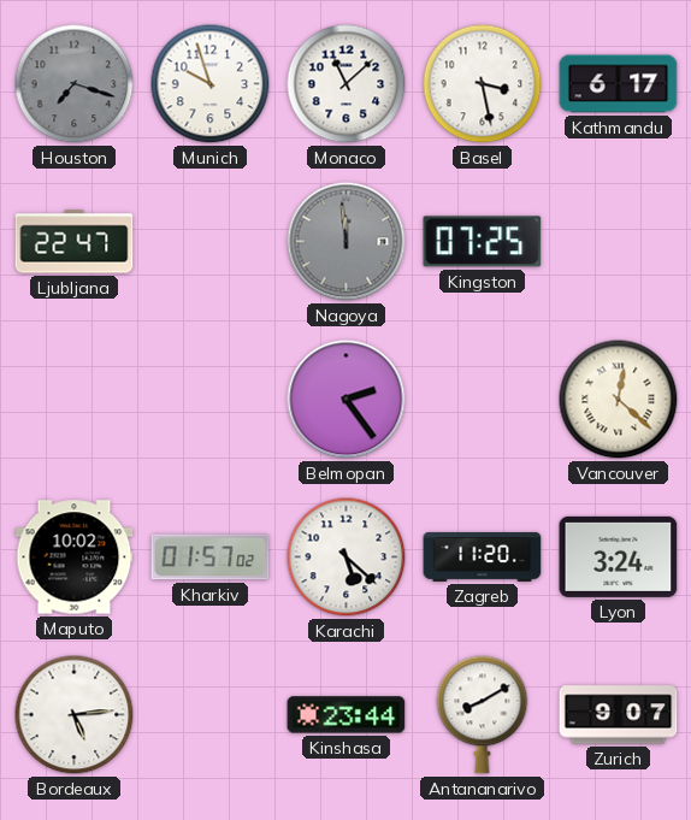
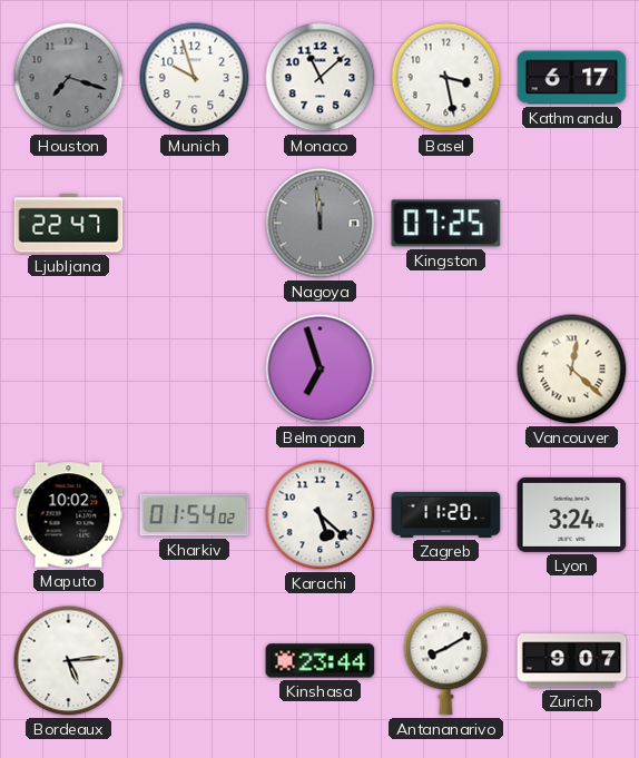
Belmopan: 2:24 -> 6:57
Kharkiv: 01:57 -> 01:54
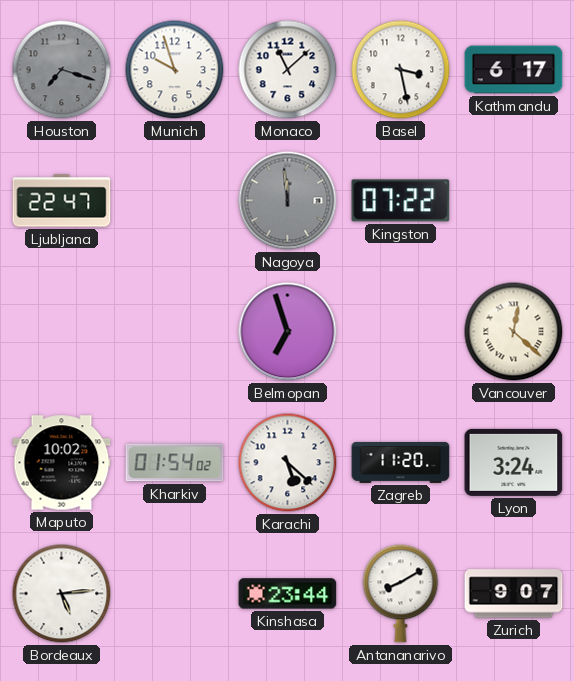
Kingston: 07:25 -> 07:22
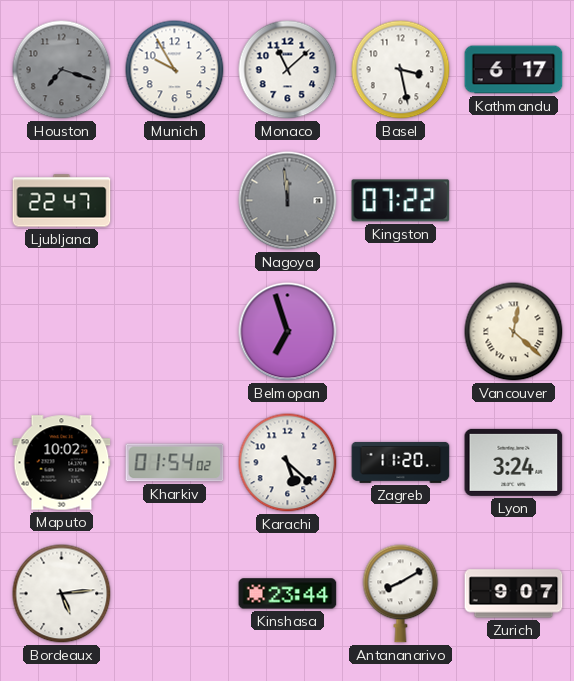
Munich: 9:57 -> 9:55
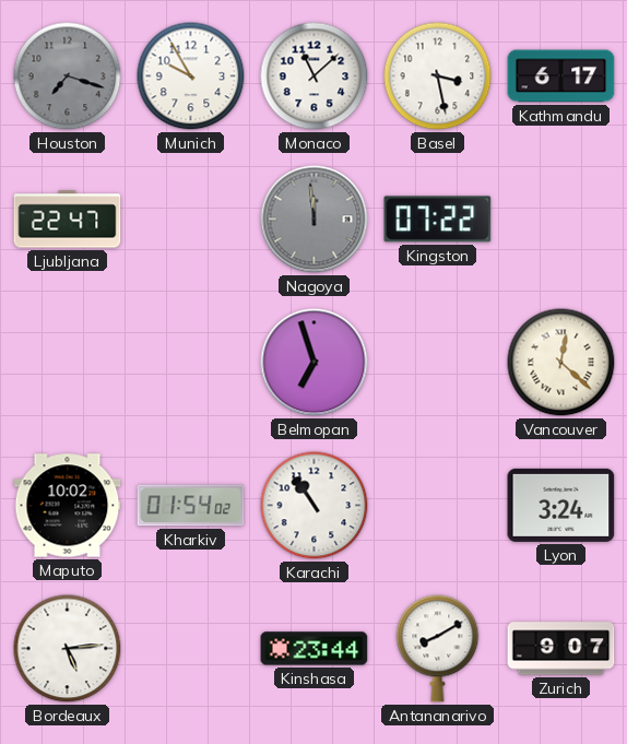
Karachi: 5:22 -> 10:54
Zagreb: 11:20 -> none
